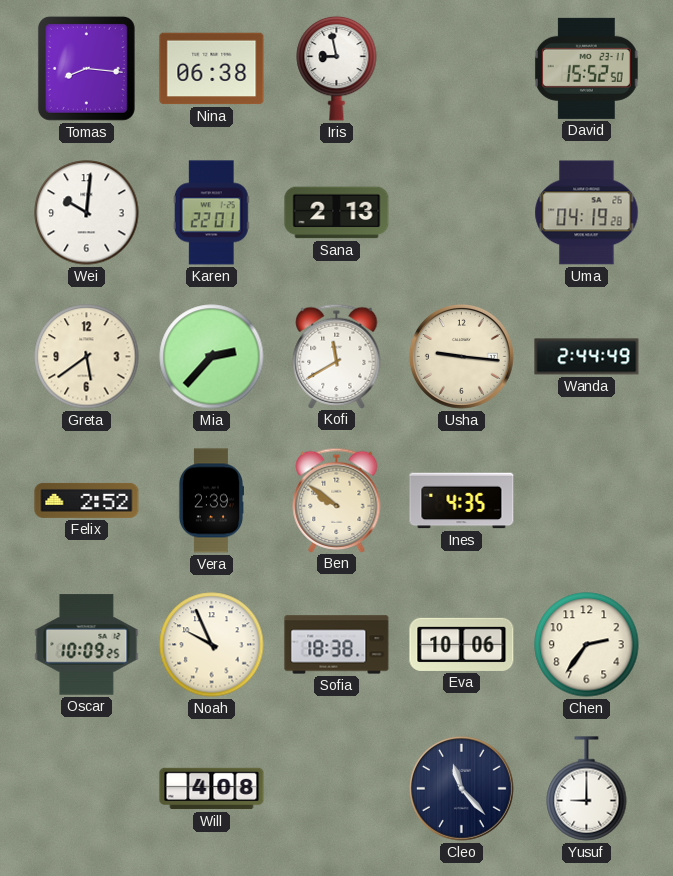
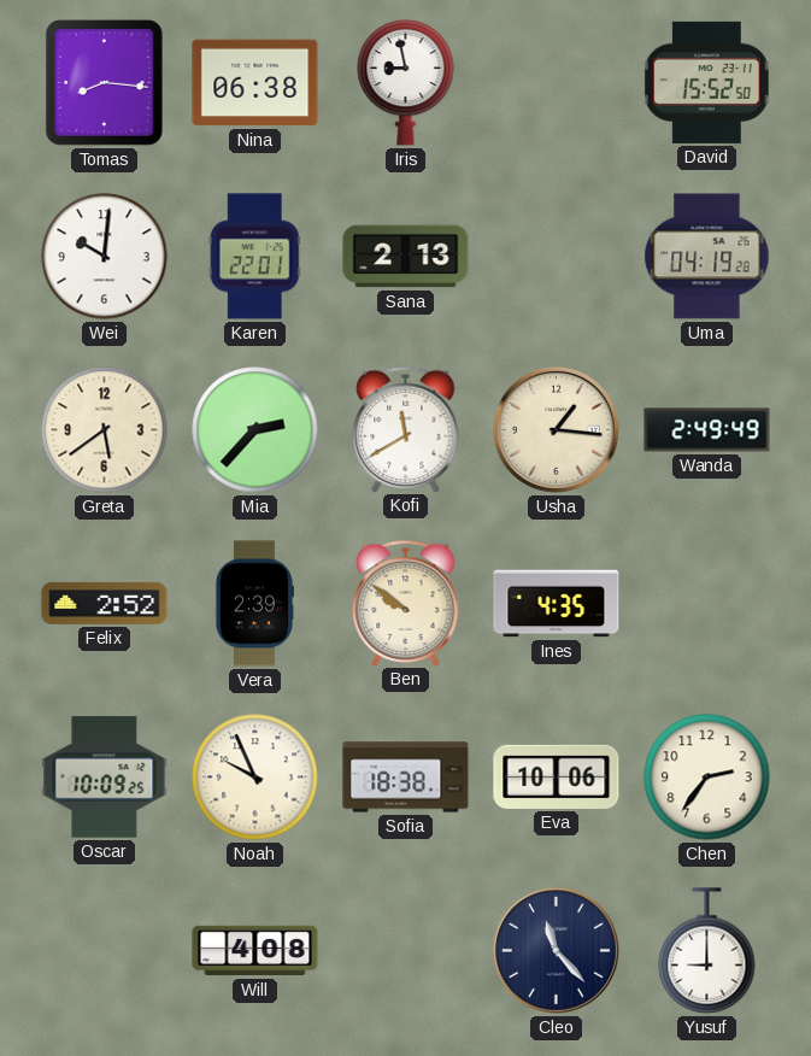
Usha: 9:16 -> 1:16
Wanda: 2:44 -> 2:49
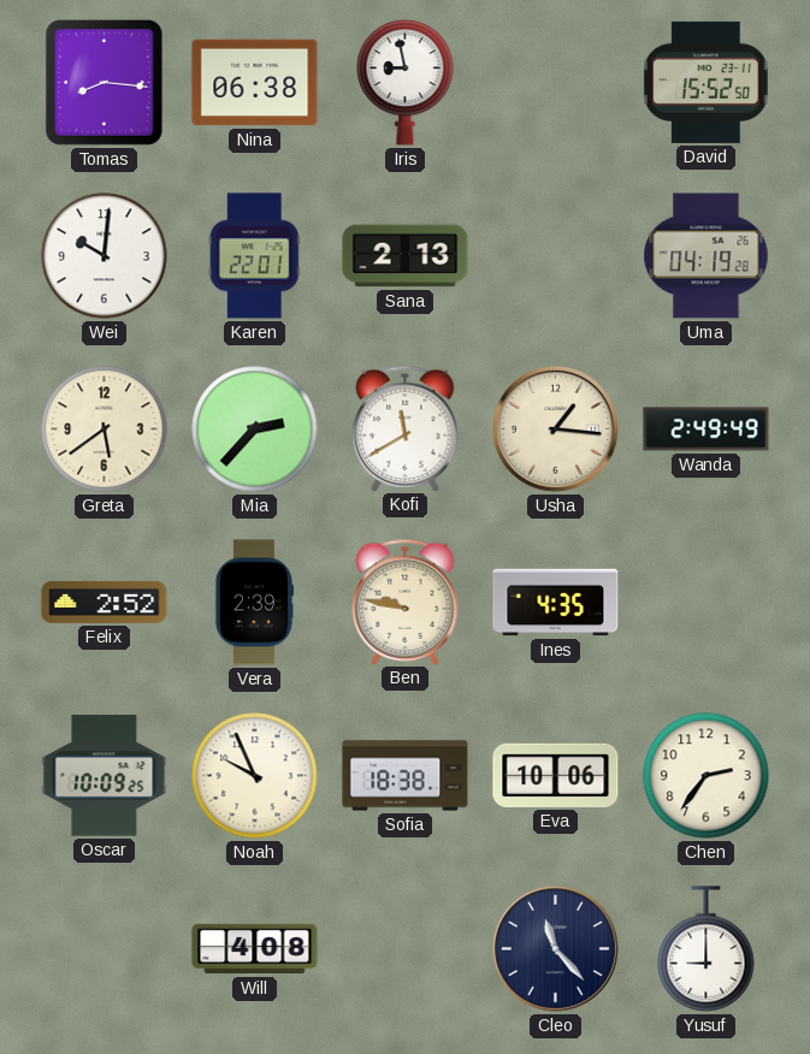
Ben: 9:51 -> 9:47
